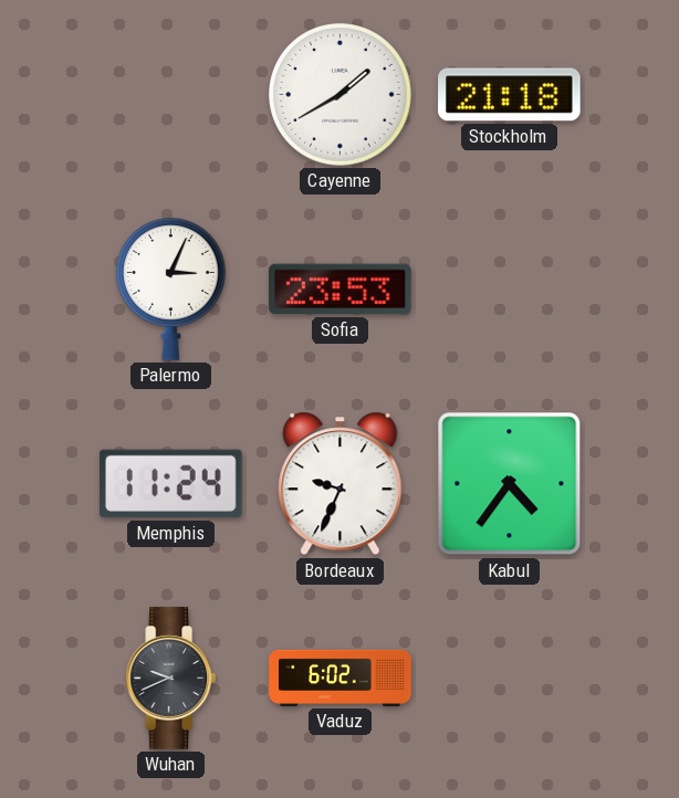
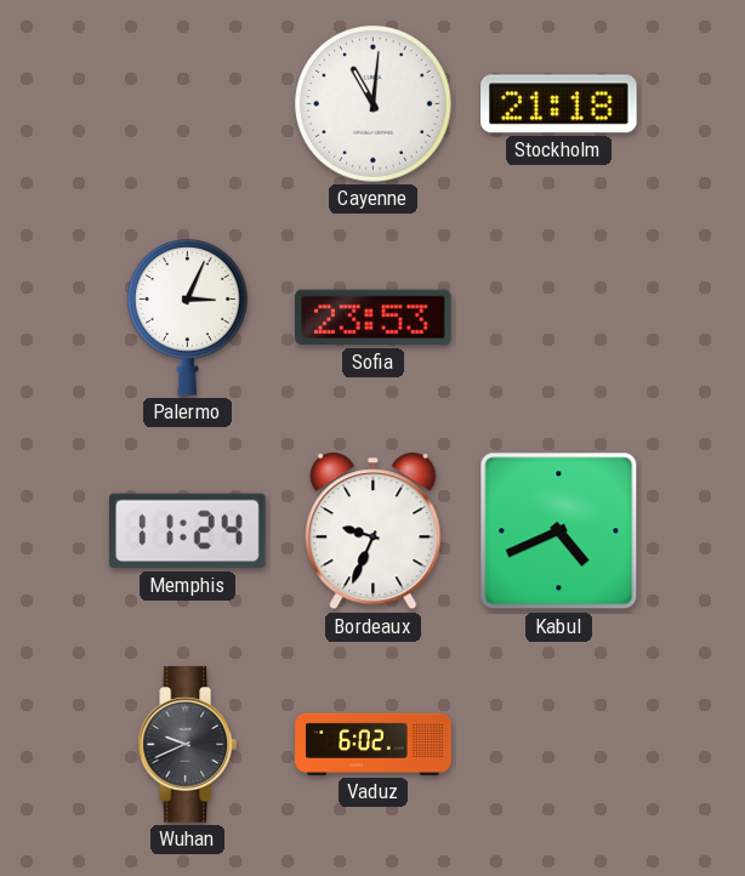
Cayenne: 1:40 -> 11:01
Kabul: 4:36 -> 4:41
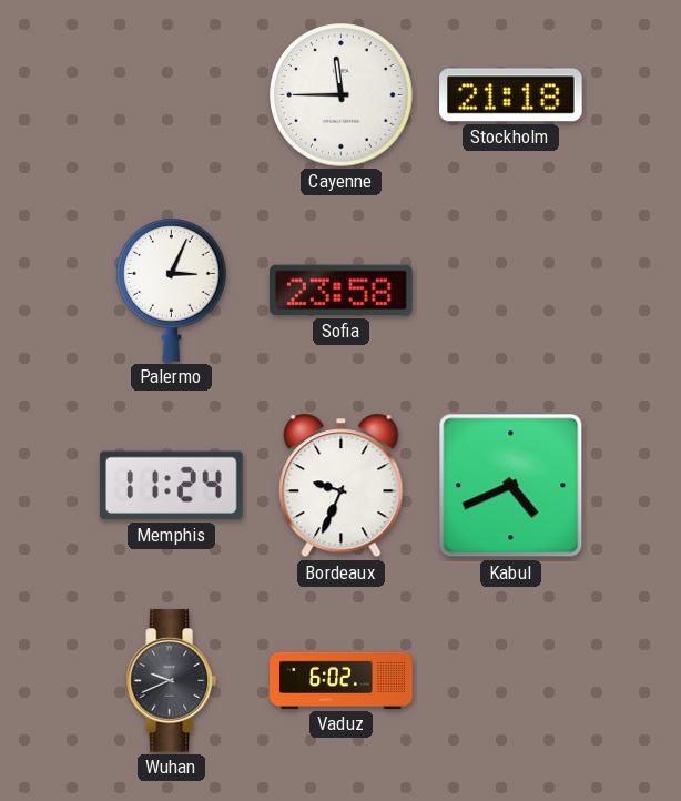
Cayenne: 11:01 -> 11:45
Sofia: 23:53 -> 23:58
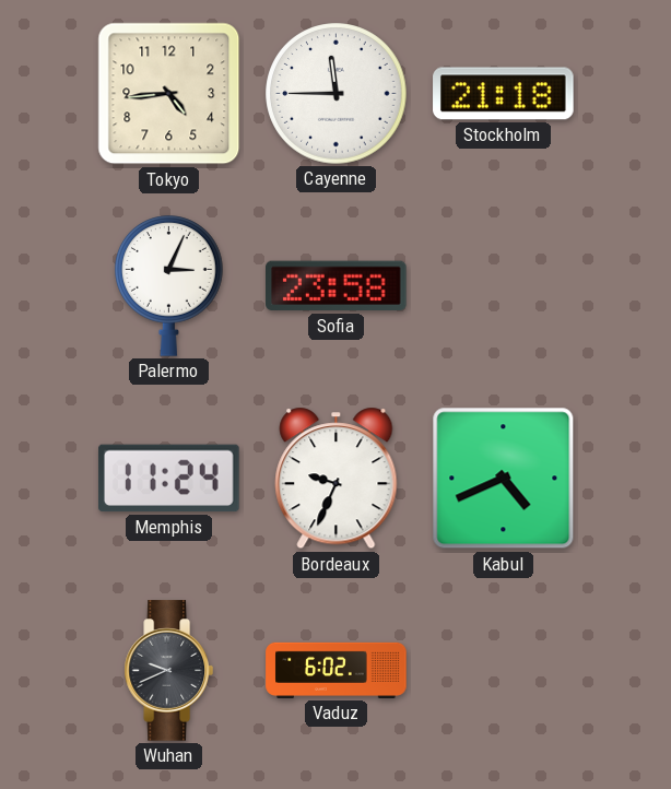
Tokyo: none -> 4:44
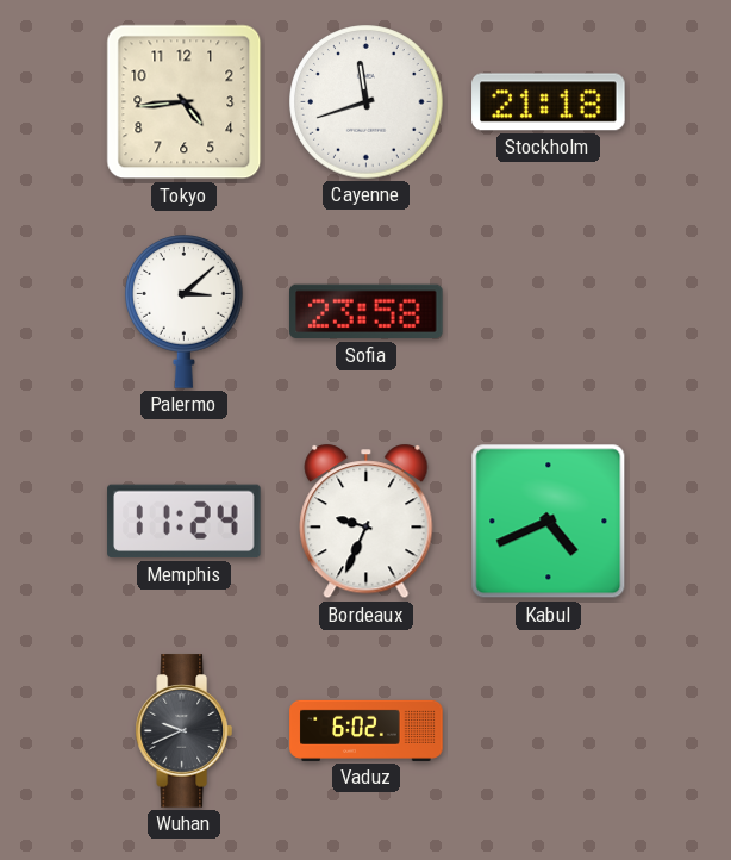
Cayenne: 11:45 -> 11:42
Palermo: 3:04 -> 3:08
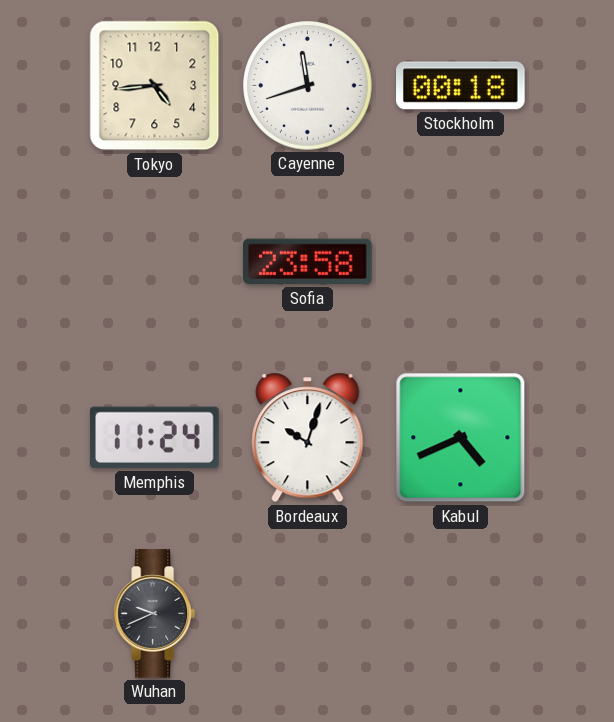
Stockholm: 21:18 -> 00:18
Palermo: 3:08 -> none
Bordeaux: 9:34 -> 10:03
Vaduz: 6:02 -> none
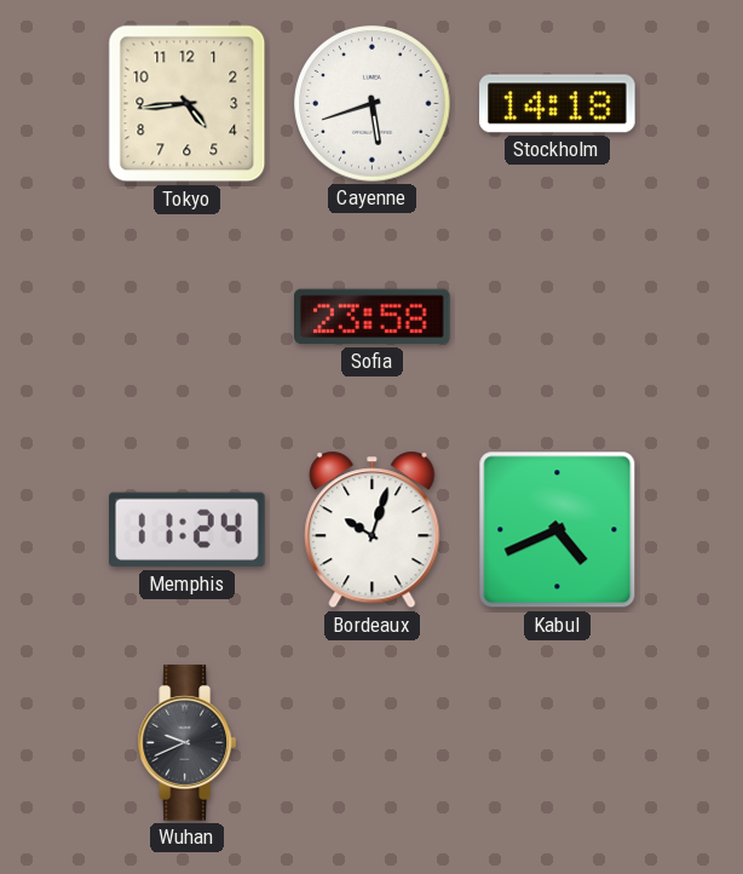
Cayenne: 11:42 -> 5:42
Stockholm: 00:18 -> 14:18
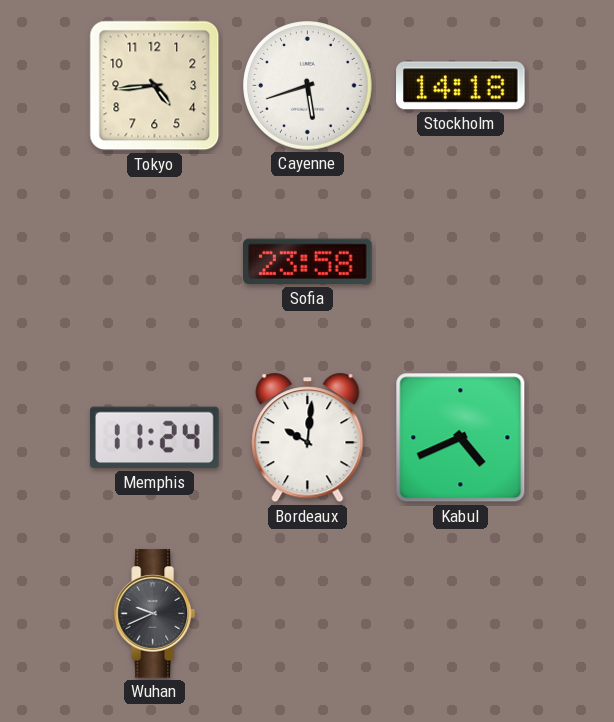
Bordeaux: 10:03 -> 10:01
